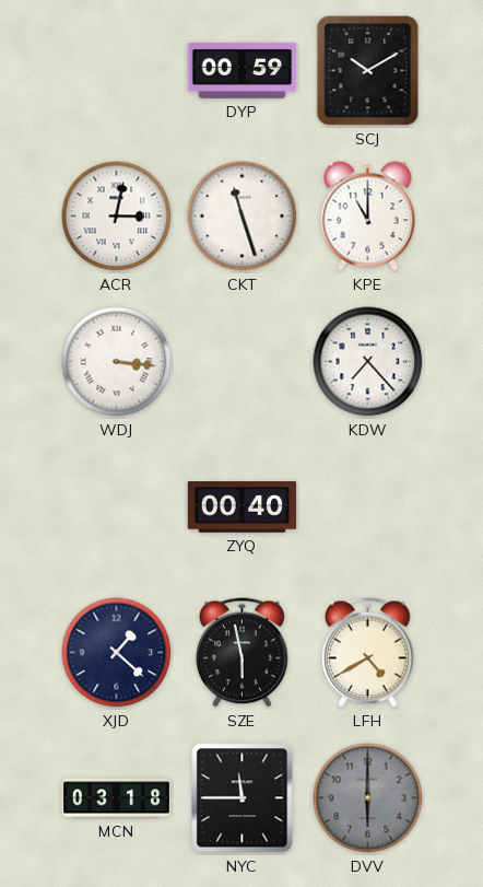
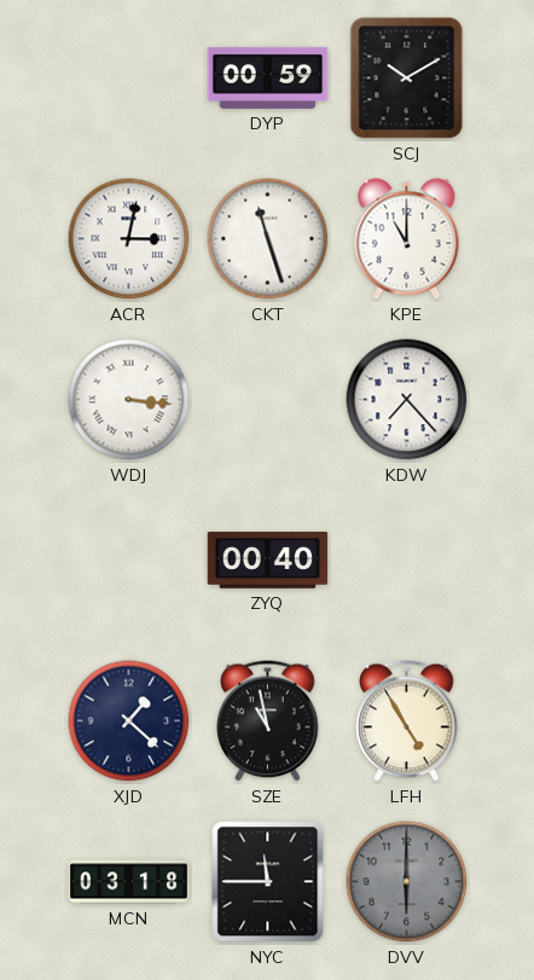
SZE: 5:58 -> 10:58
LFH: 4:40 -> 4:55
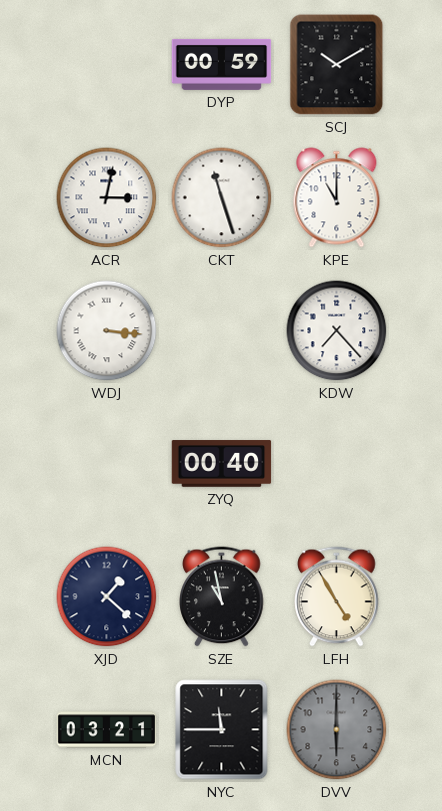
MCN: 03:18 -> 03:21
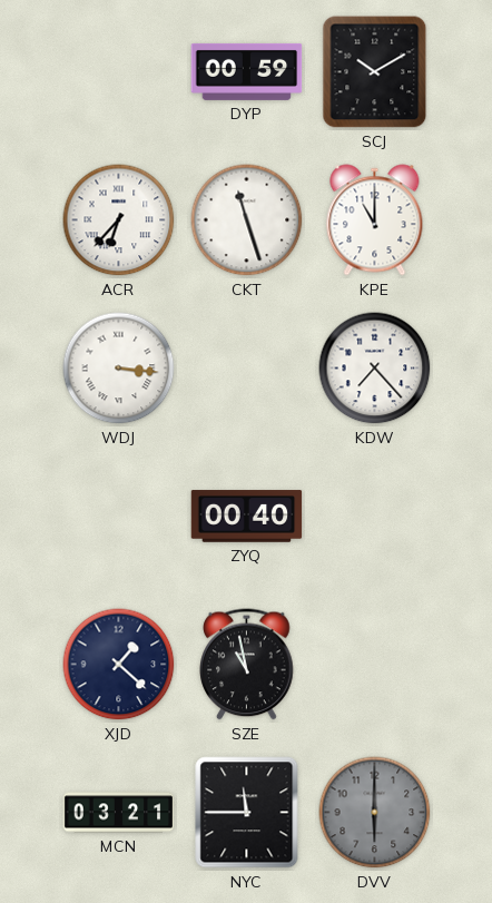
ACR: 3:02 -> 6:37
LFH: 4:55 -> none
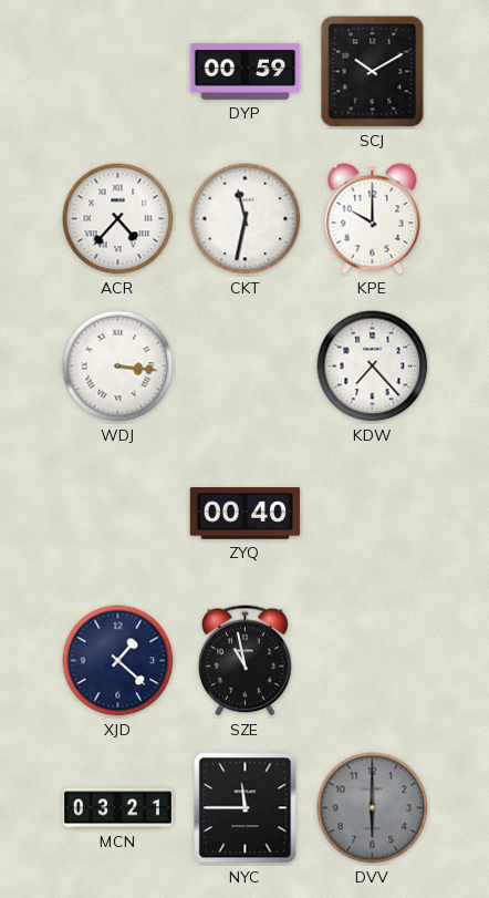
ACR: 6:37 -> 4:37
CKT: 11:27 -> 11:32
KPE: 11:00 -> 10:00
